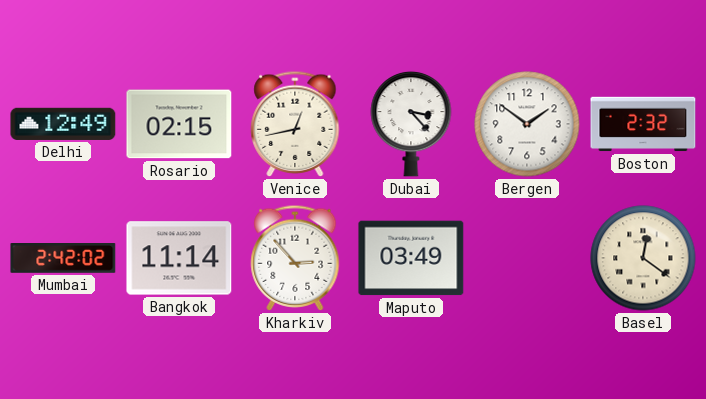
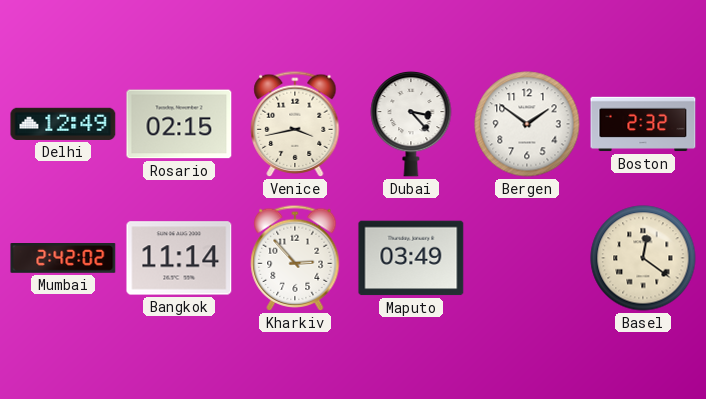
Venice: 12:43 -> 3:43
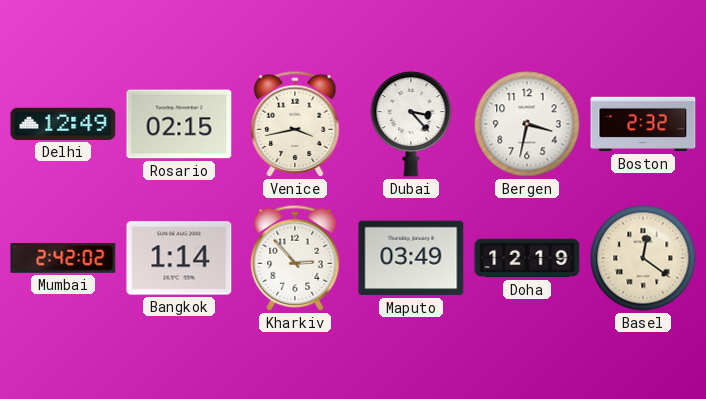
Bergen: 1:51 -> 3:32
Bangkok: 11:14 -> 1:14
Doha: none -> 12:19
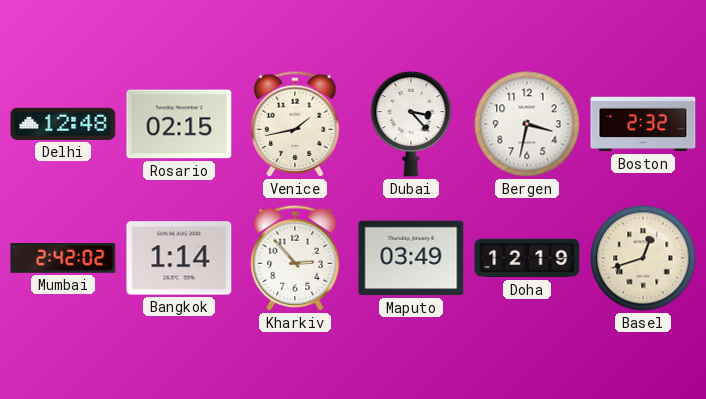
Delhi: 12:49 -> 12:48
Venice: 3:43 -> 1:43
Basel: 12:21 -> 12:42
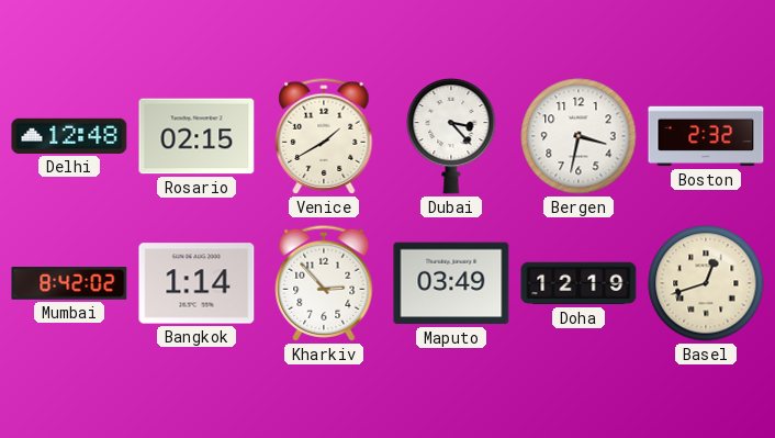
Venice: 1:43 -> 1:40
Mumbai: 2:42 -> 8:42
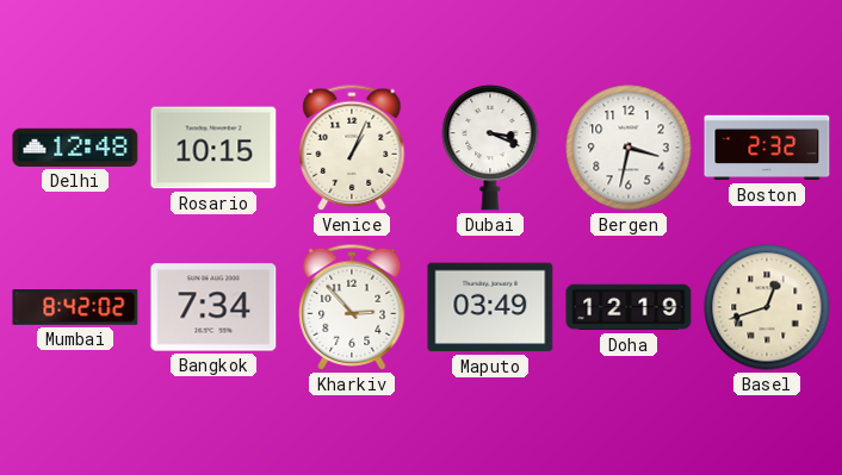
Rosario: 02:15 -> 10:15
Venice: 1:40 -> 1:04
Dubai: 3:23 -> 3:19
Bangkok: 1:14 -> 7:34
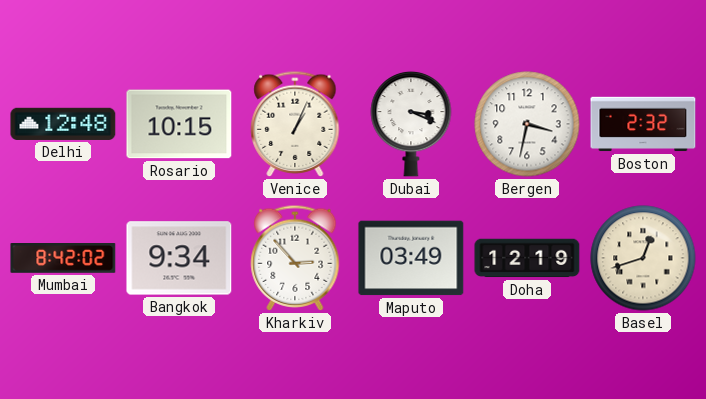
Bangkok: 7:34 -> 9:34
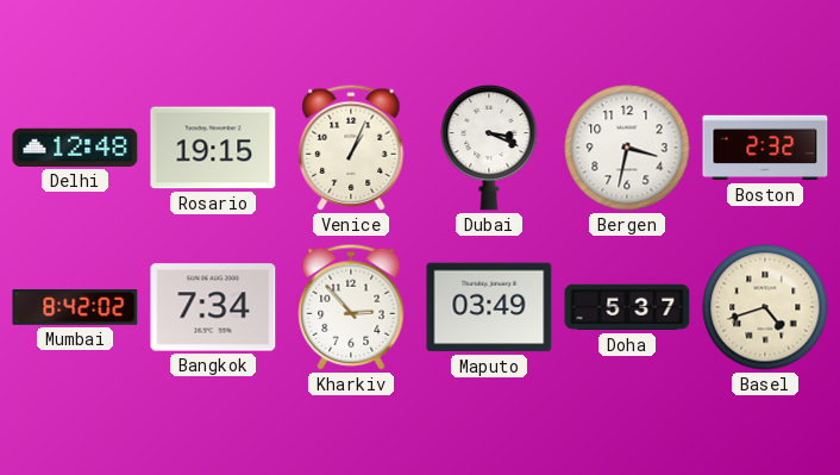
Rosario: 10:15 -> 19:15
Bangkok: 9:34 -> 7:34
Doha: 12:19 -> 5:37
Basel: 12:42 -> 4:42
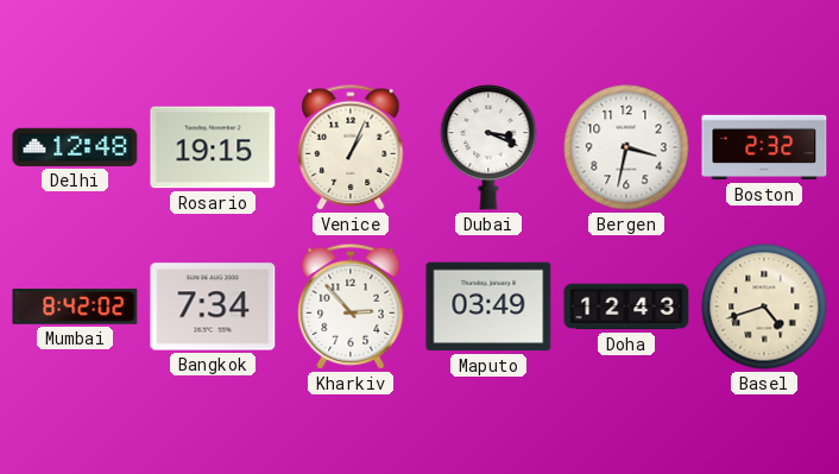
Doha: 5:37 -> 12:43
